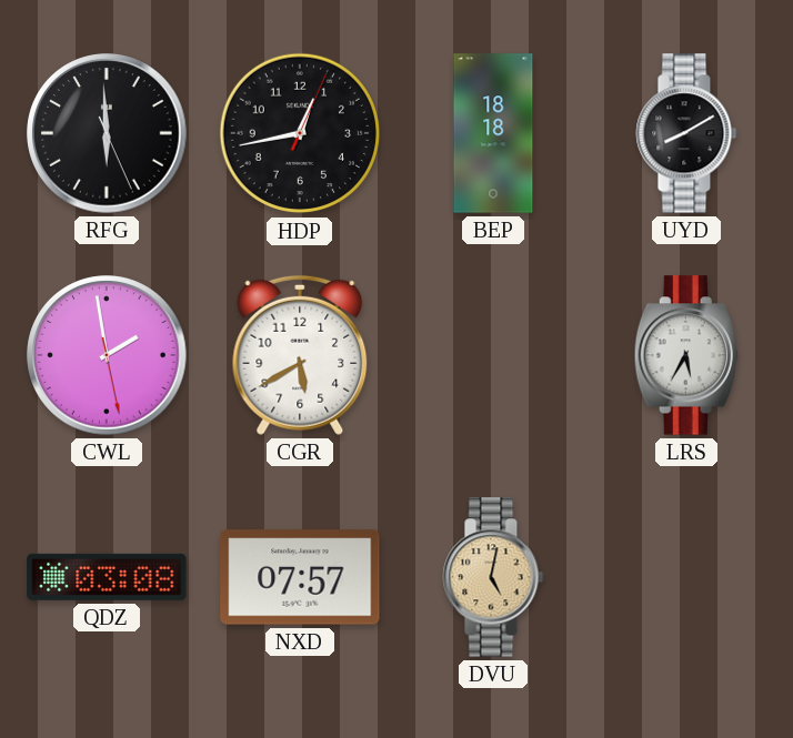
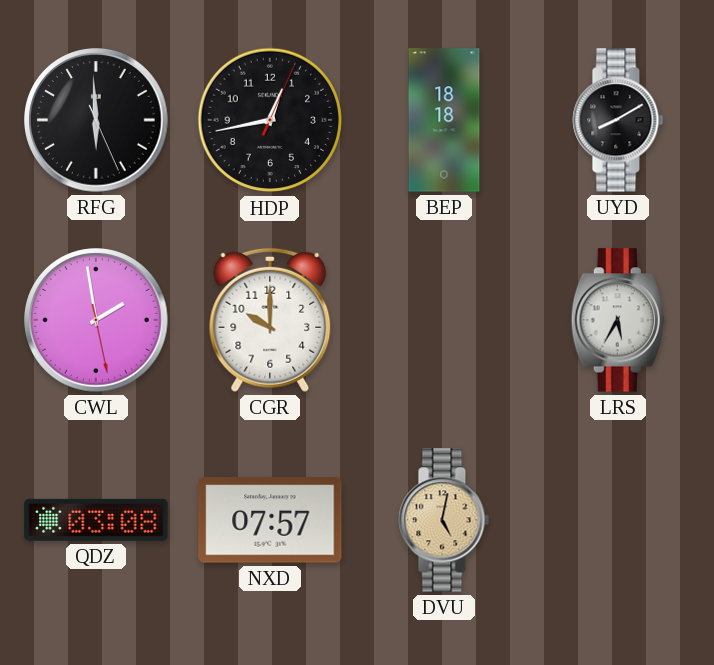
CGR: 5:40 -> 10:00
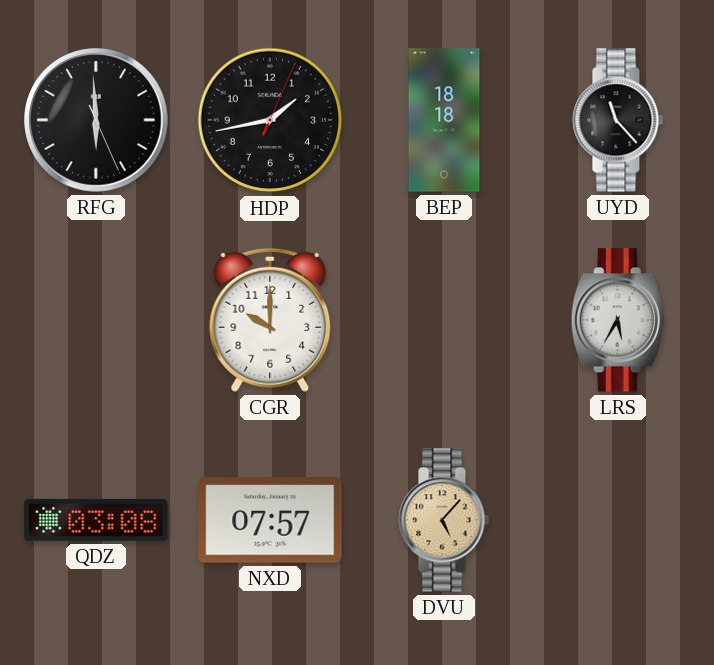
HDP: 12:43 -> 1:43
UYD: 8:10 -> 11:23
CWL: 1:58 -> none
DVU: 5:02 -> 5:07
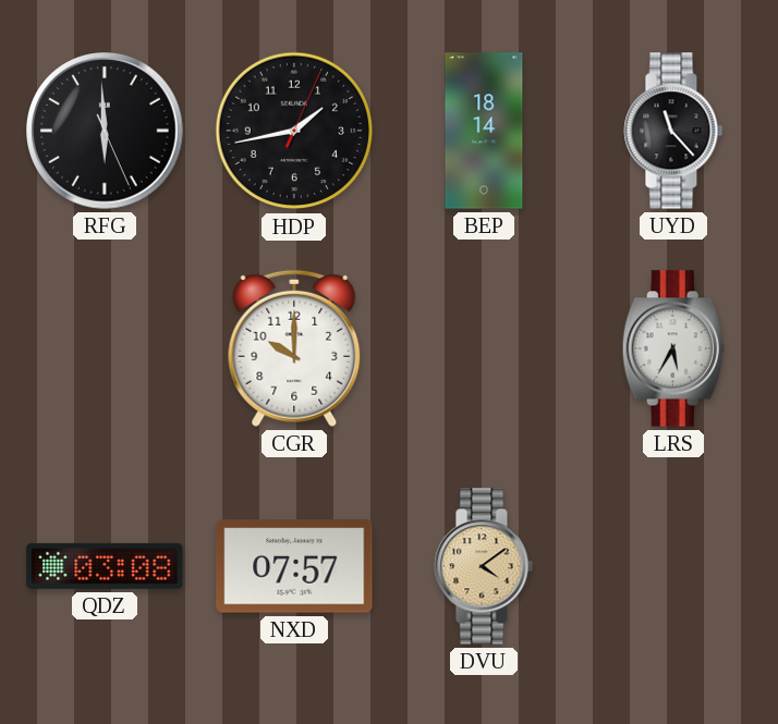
BEP: 18:18 -> 18:14
DVU: 5:07 -> 4:09
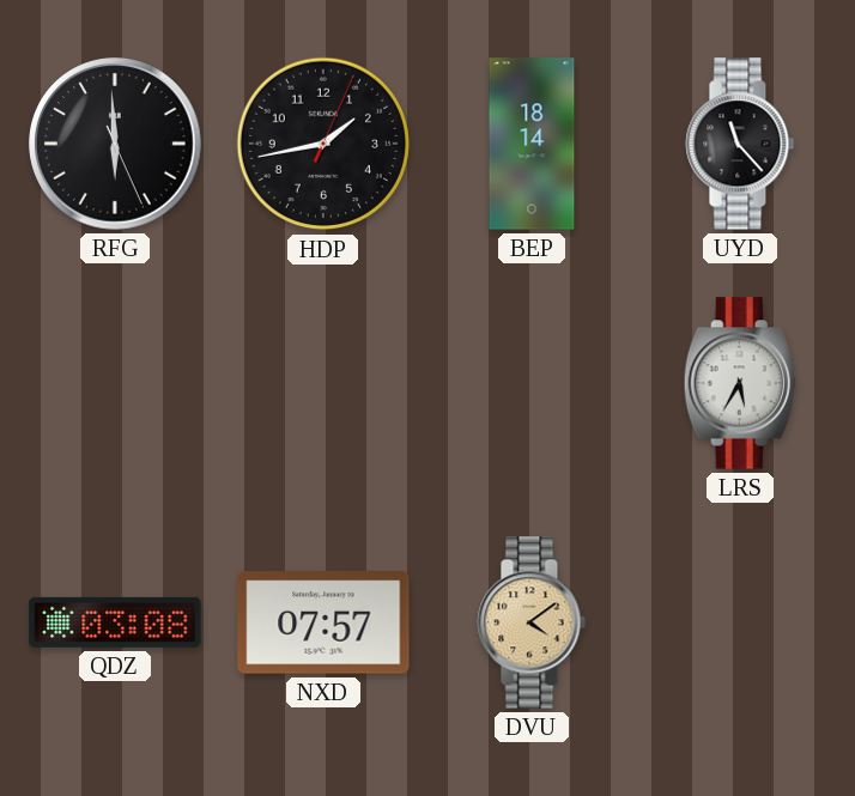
CGR: 10:00 -> none
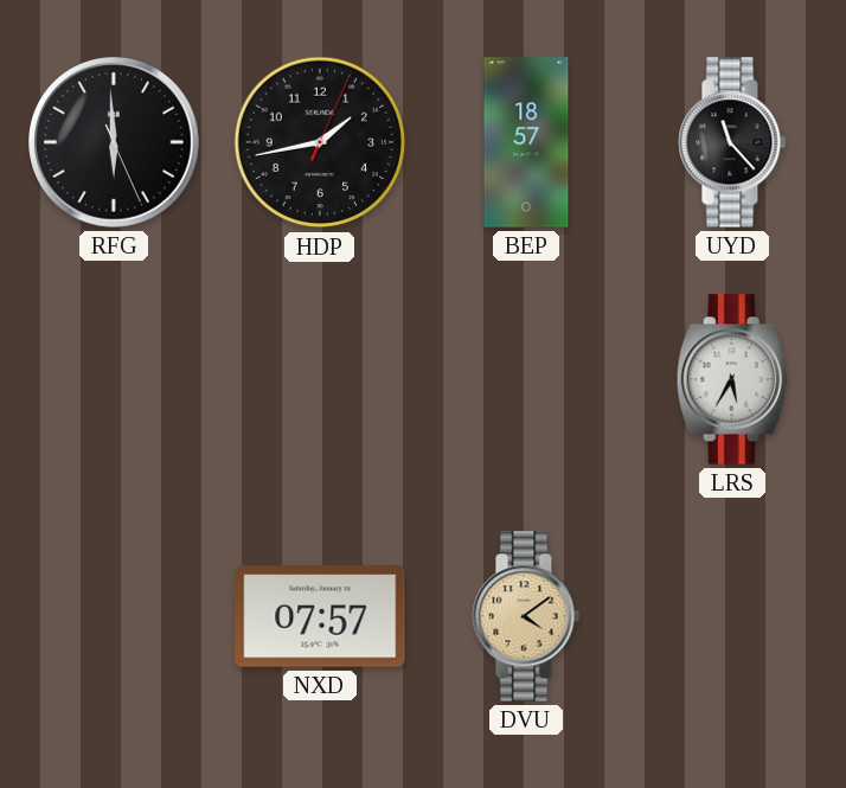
BEP: 18:14 -> 18:57
QDZ: 03:08 -> none
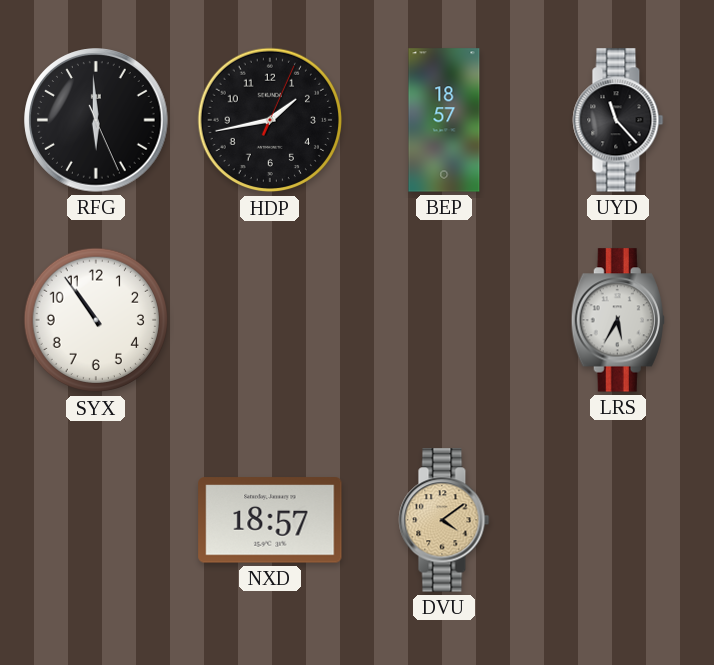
SYX: none -> 10:54
NXD: 07:57 -> 18:57
